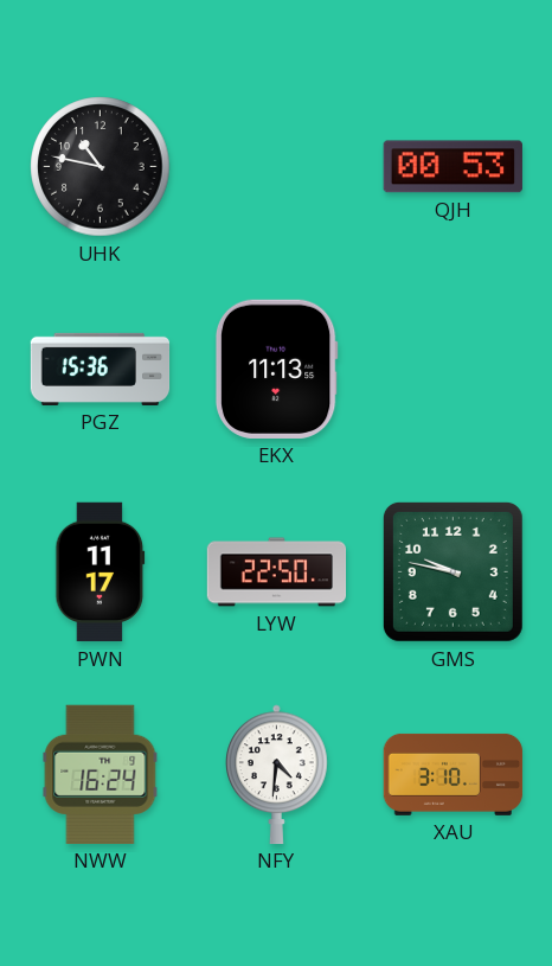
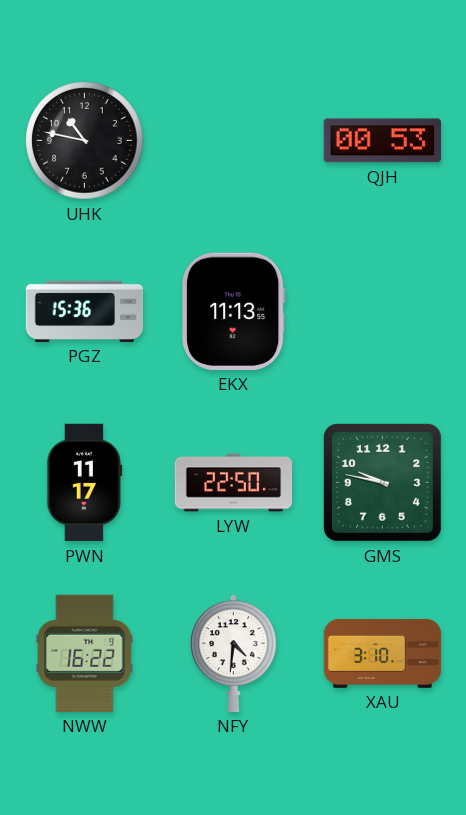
NWW: 16:24 -> 16:22
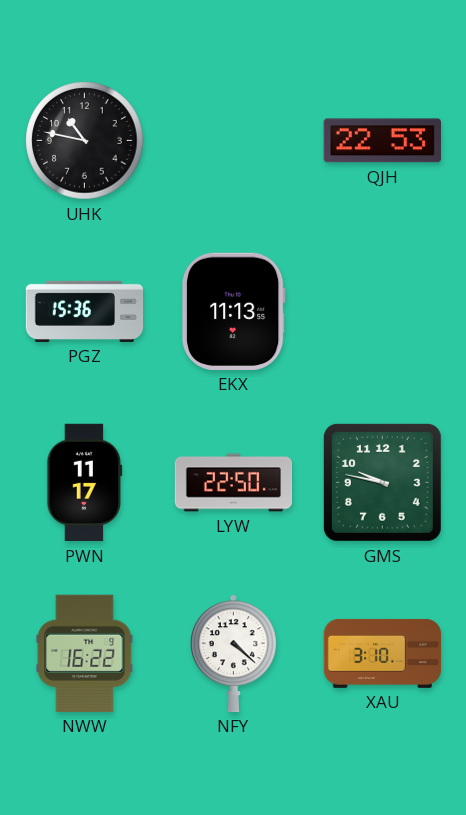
QJH: 00:53 -> 22:53
NFY: 4:31 -> 4:22
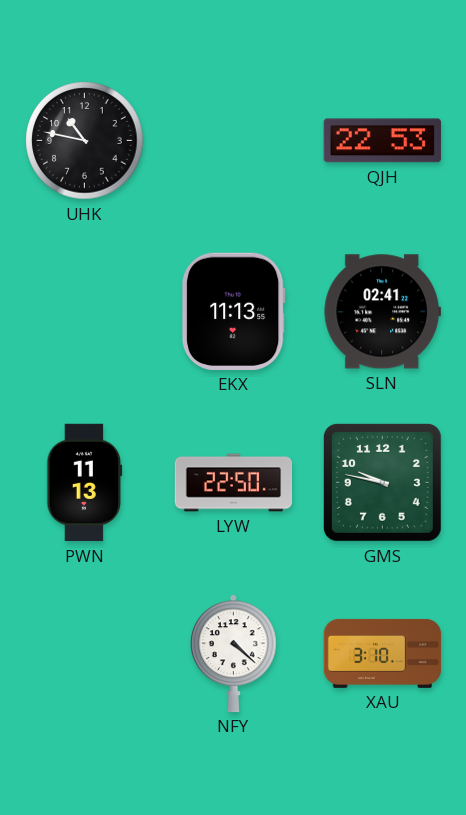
PGZ: 15:36 -> none
SLN: none -> 02:41
PWN: 11:17 -> 11:13
NWW: 16:22 -> none
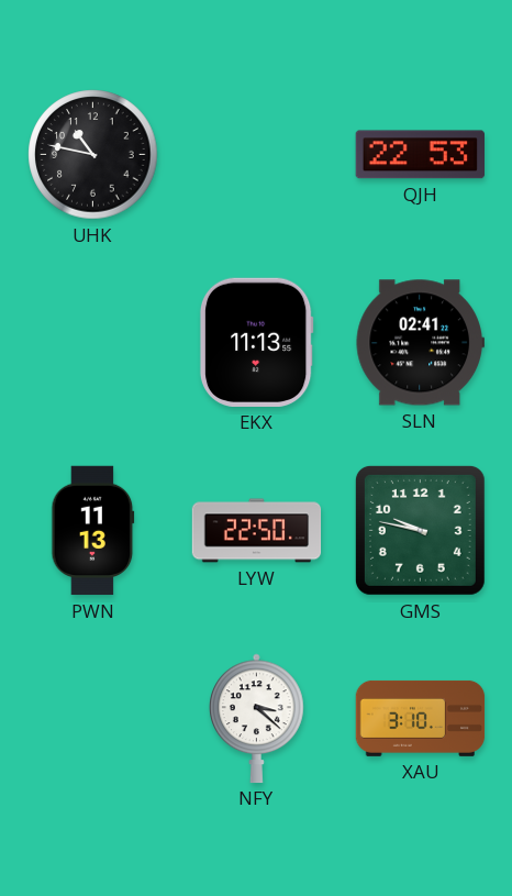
NFY: 4:22 -> 3:22
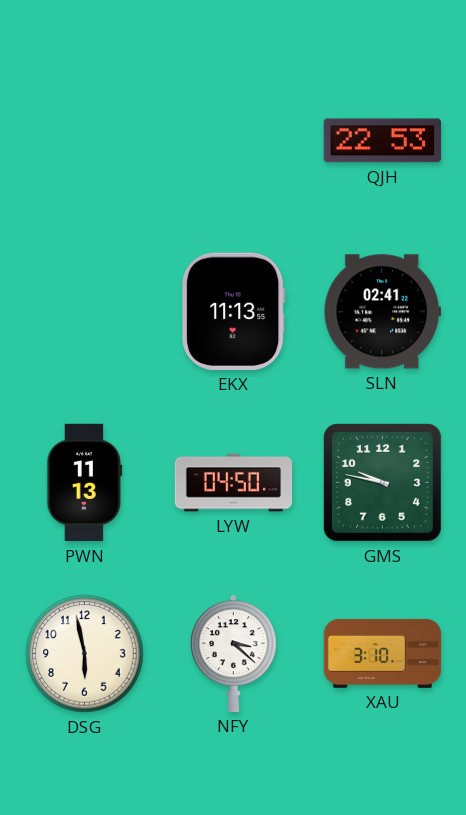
UHK: 10:47 -> none
LYW: 22:50 -> 04:50
DSG: none -> 5:58
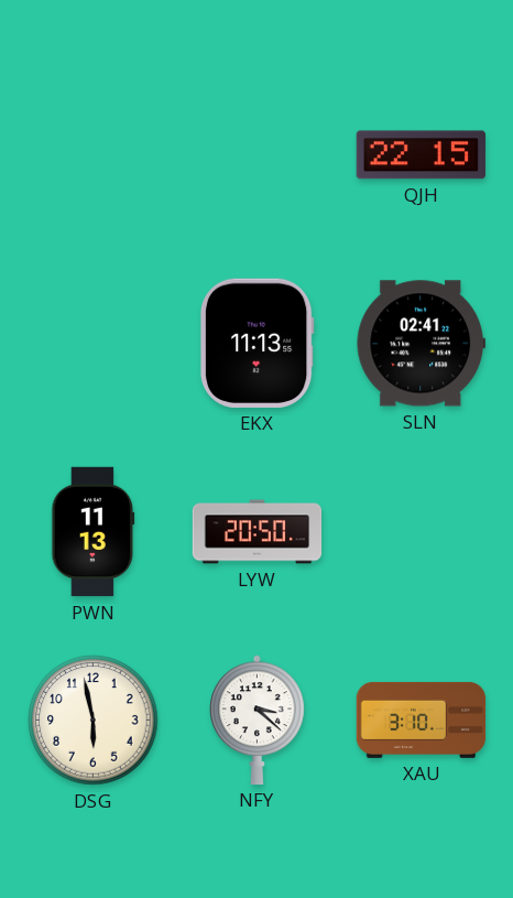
QJH: 22:53 -> 22:15
LYW: 04:50 -> 20:50
GMS: 9:47 -> none
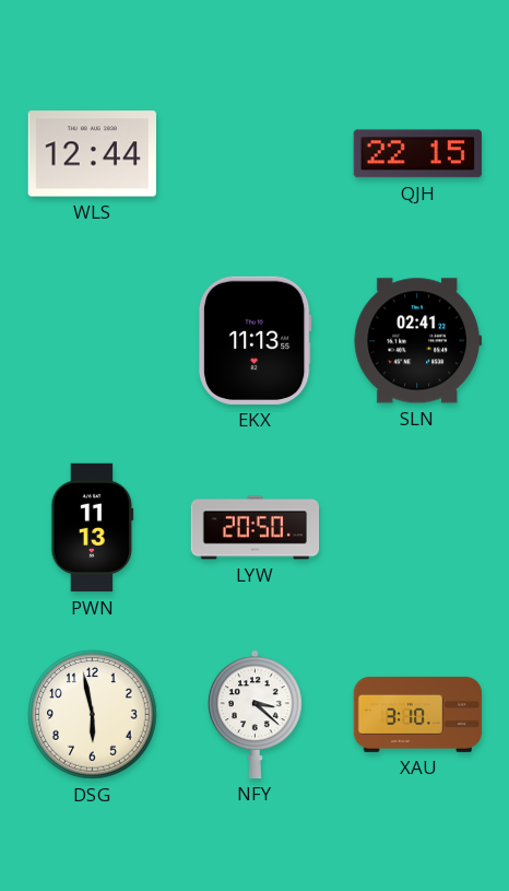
WLS: none -> 12:44
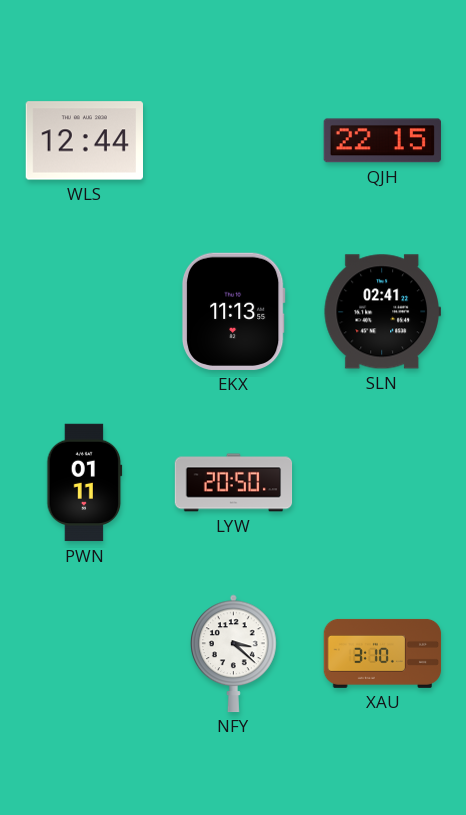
PWN: 11:13 -> 01:11
DSG: 5:58 -> none
